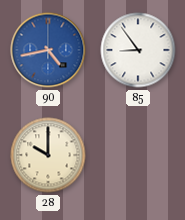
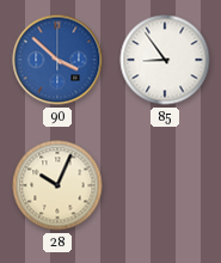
90: 4:43 -> 3:52
28: 10:00 -> 10:04
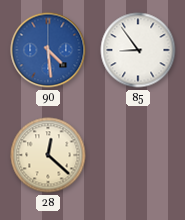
90: 3:52 -> 4:29
28: 10:04 -> 12:22
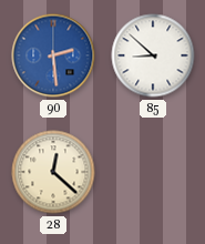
90: 4:29 -> 2:29
85: 8:54 -> 8:52
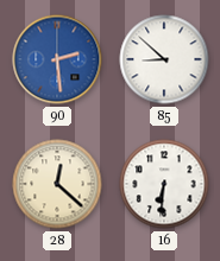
16: none -> 6:31
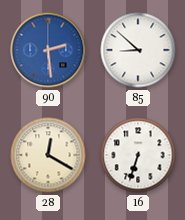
28: 12:22 -> 12:20
16: 6:31 -> 6:33
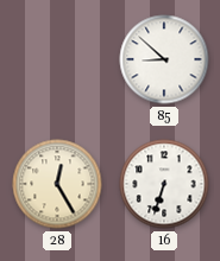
90: 2:29 -> none
28: 12:20 -> 12:25
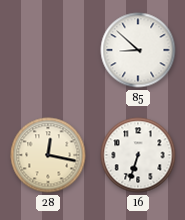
28: 12:25 -> 12:17
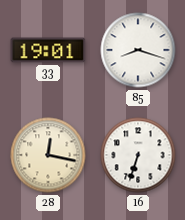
33: none -> 19:01
85: 8:52 -> 8:18
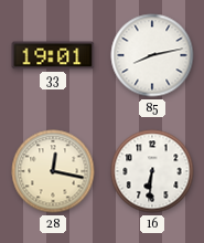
85: 8:18 -> 8:13
16: 6:33 -> 6:31
